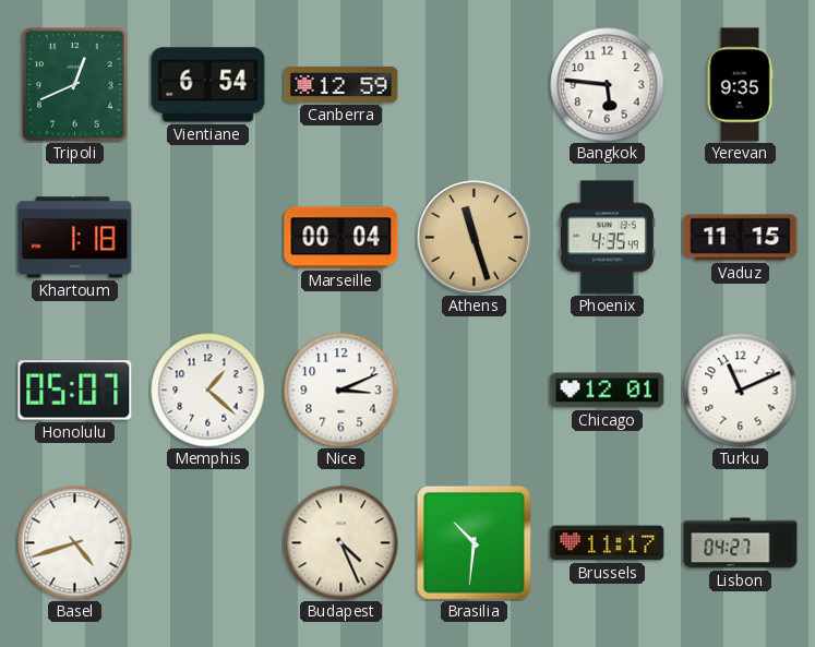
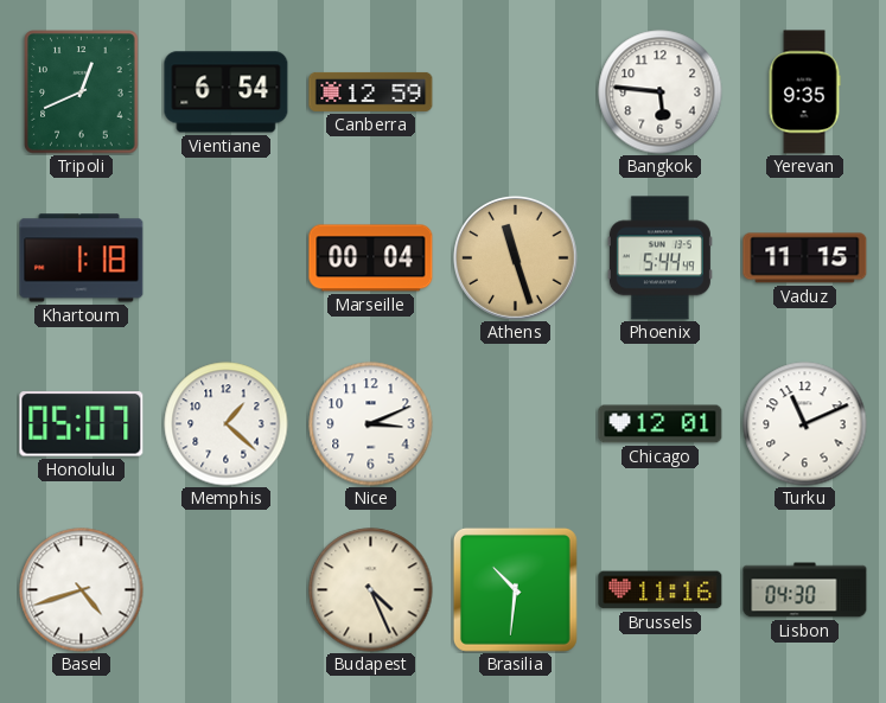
Phoenix: 4:35 -> 5:44
Brussels: 11:17 -> 11:16
Lisbon: 04:27 -> 04:30
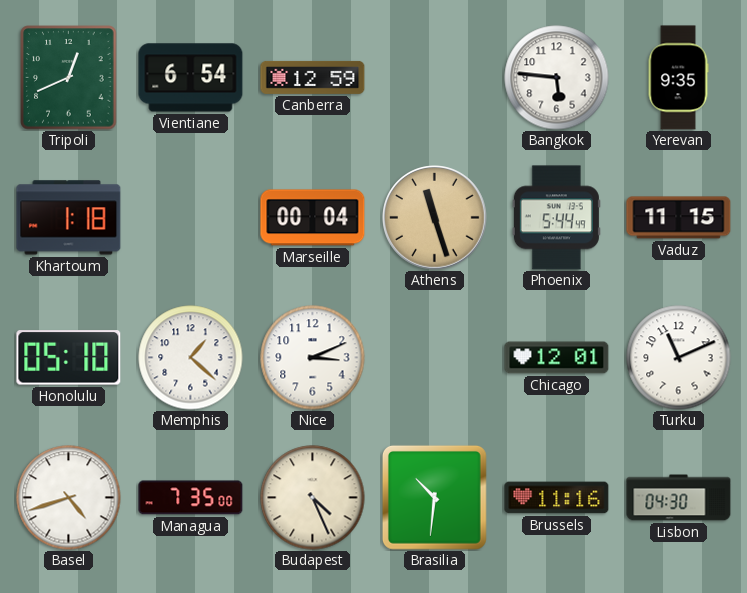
Honolulu: 05:07 -> 05:10
Managua: none -> 7:35
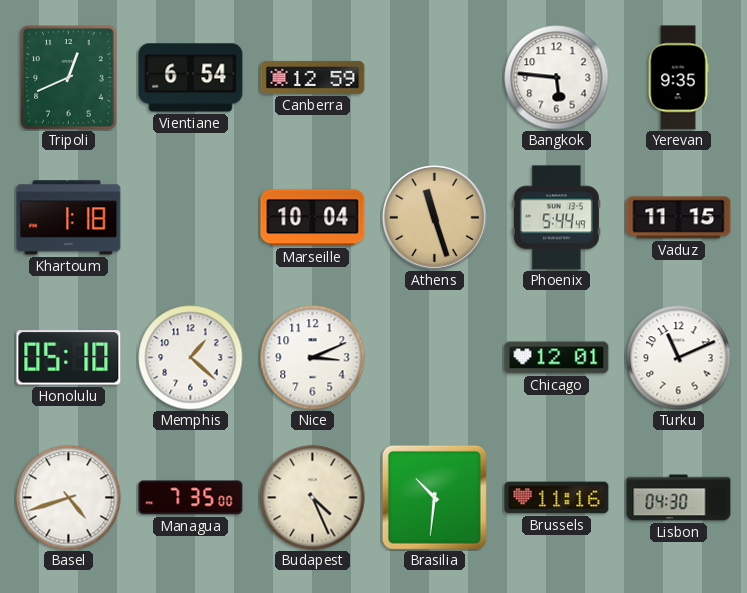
Marseille: 00:04 -> 10:04
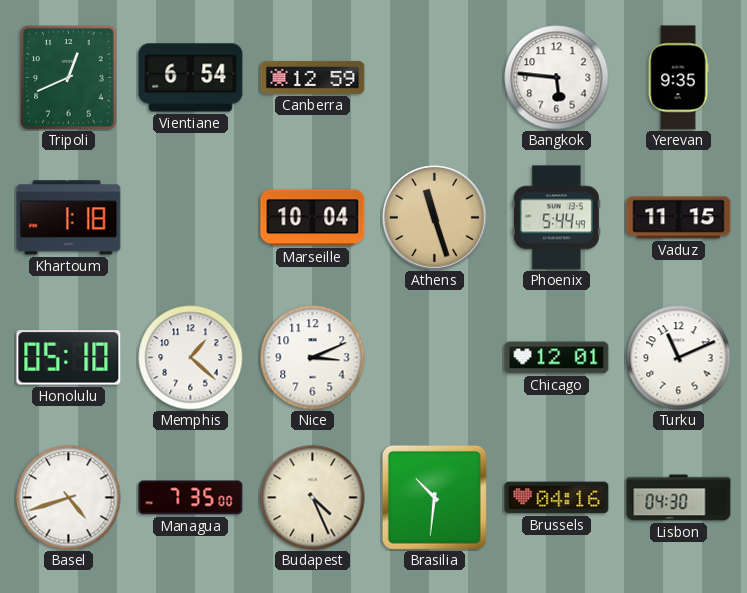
Brussels: 11:16 -> 04:16
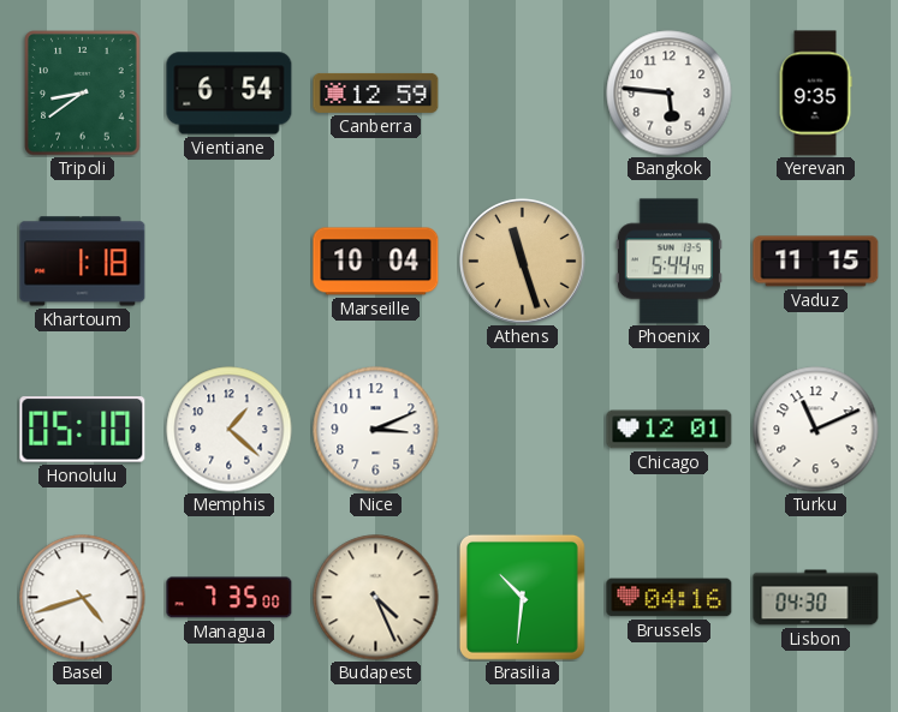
Tripoli: 12:41 -> 8:39
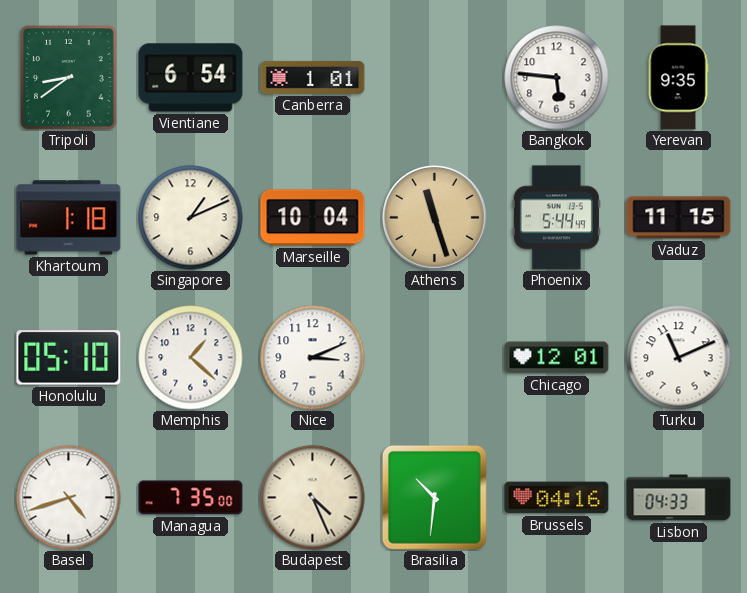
Canberra: 12:59 -> 1:01
Singapore: none -> 1:11
Lisbon: 04:30 -> 04:33
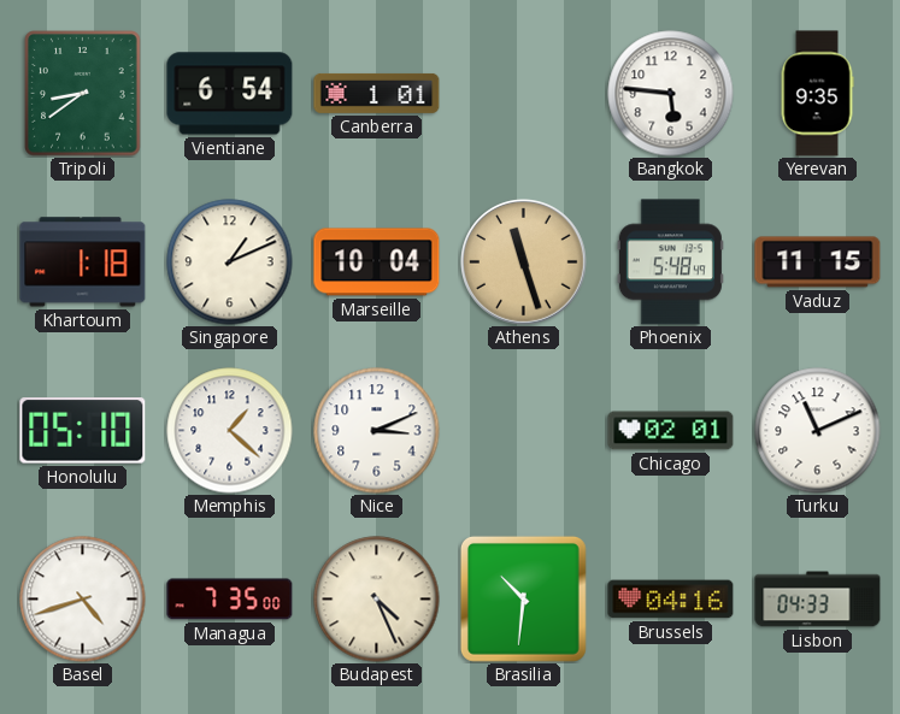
Phoenix: 5:44 -> 5:48
Chicago: 12:01 -> 02:01
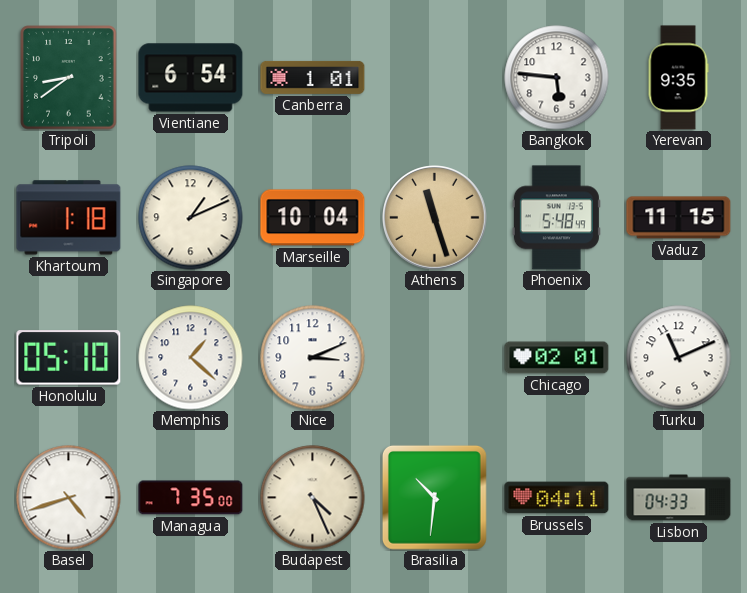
Brussels: 04:16 -> 04:11
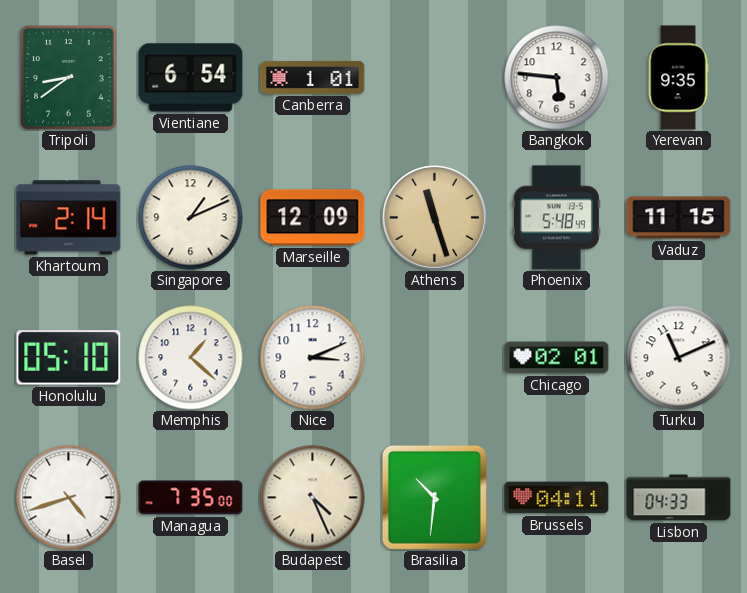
Khartoum: 1:18 -> 2:14
Marseille: 10:04 -> 12:09
